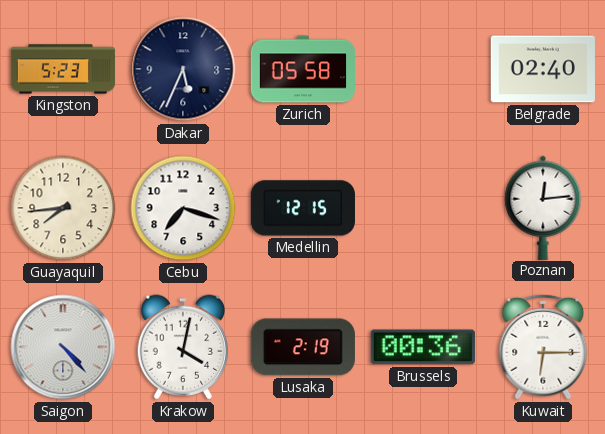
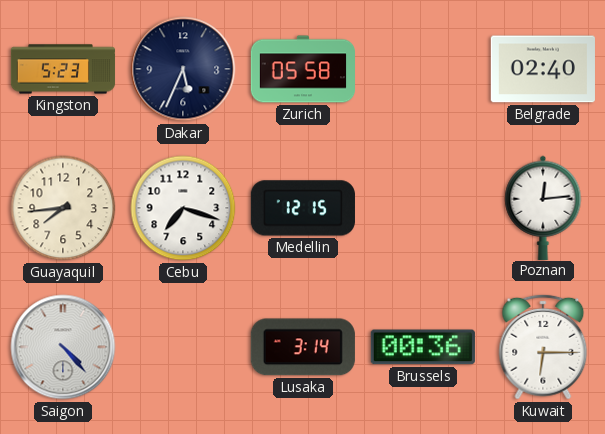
Krakow: 4:02 -> none
Lusaka: 2:19 -> 3:14
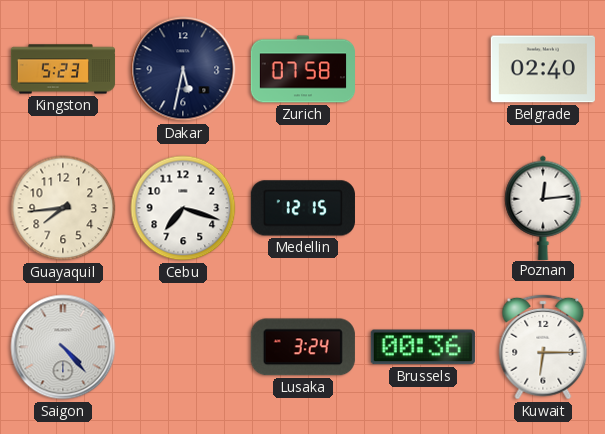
Dakar: 5:34 -> 5:32
Zurich: 05:58 -> 07:58
Lusaka: 3:14 -> 3:24
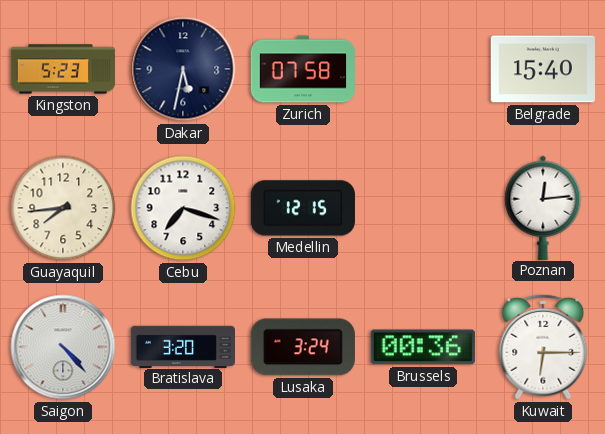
Belgrade: 02:40 -> 15:40
Bratislava: none -> 3:20
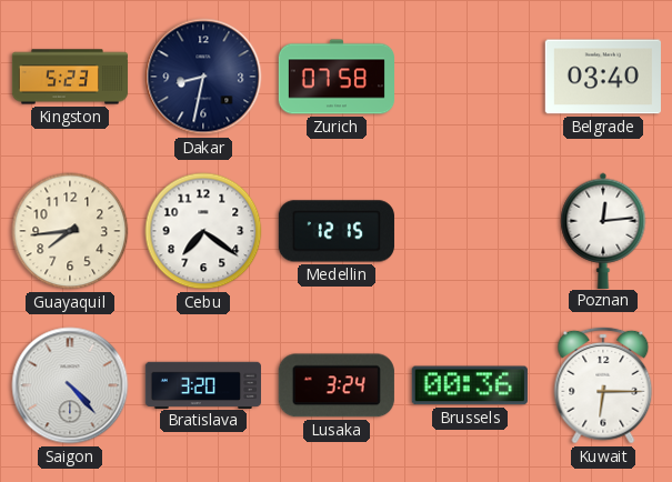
Dakar: 5:32 -> 8:32
Belgrade: 15:40 -> 03:40
Cebu: 7:18 -> 7:21
